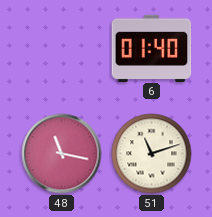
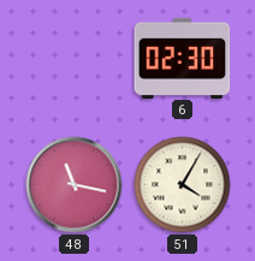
6: 01:40 -> 02:30
51: 11:12 -> 4:05
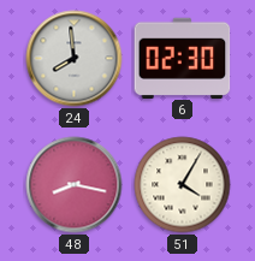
24: none -> 7:59
48: 11:17 -> 8:17
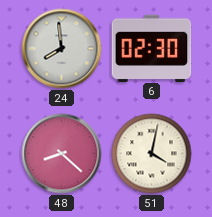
48: 8:17 -> 8:22
51: 4:05 -> 4:02
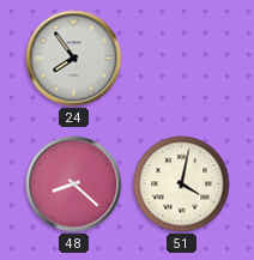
24: 7:59 -> 7:54
6: 02:30 -> none
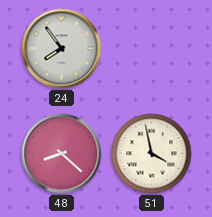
51: 4:02 -> 3:58
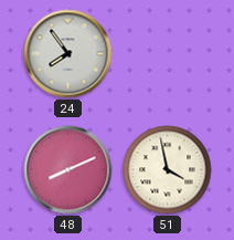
48: 8:22 -> 8:11
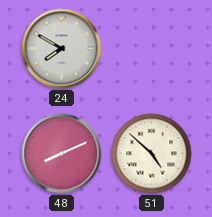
24: 7:54 -> 7:50
51: 3:58 -> 4:52
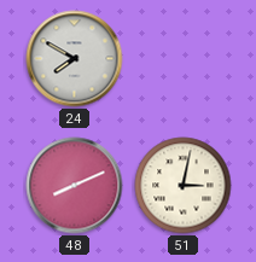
51: 4:52 -> 3:02
